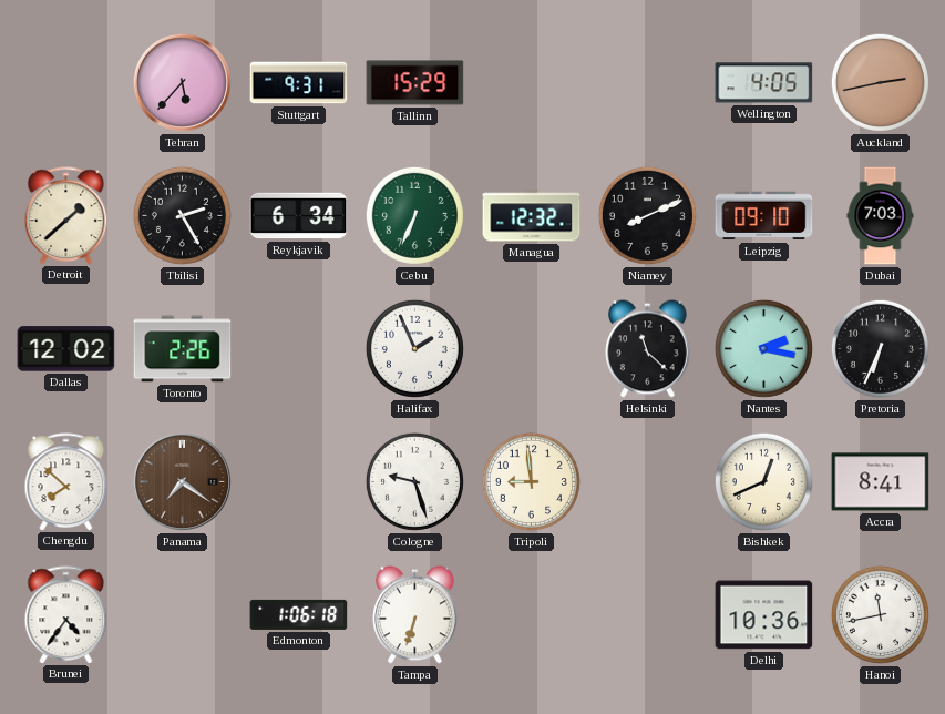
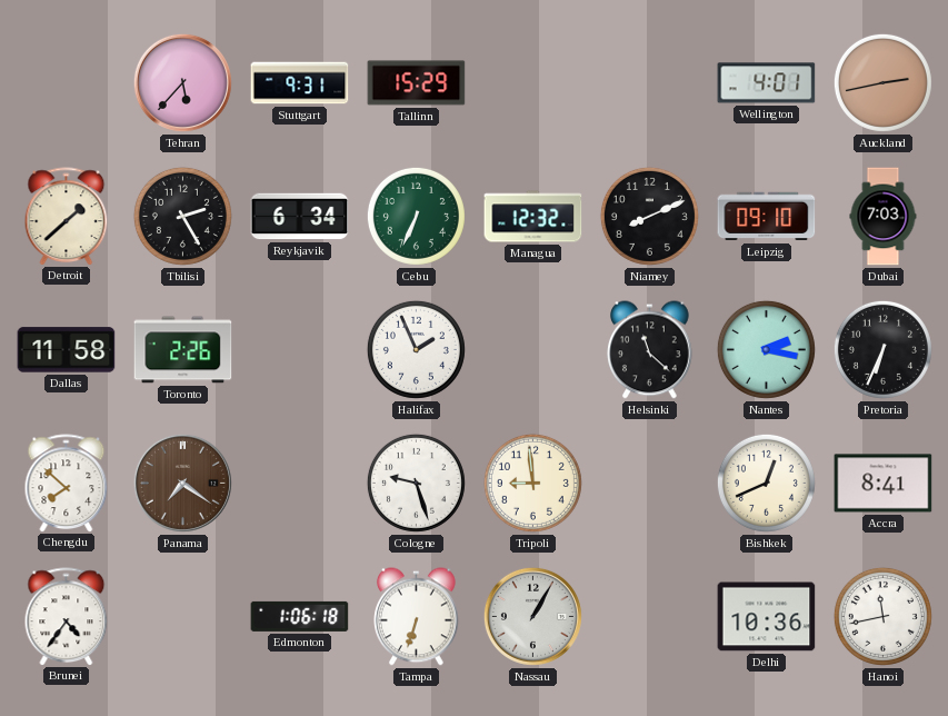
Wellington: 4:05 -> 4:01
Dallas: 12:02 -> 11:58
Nassau: none -> 1:05
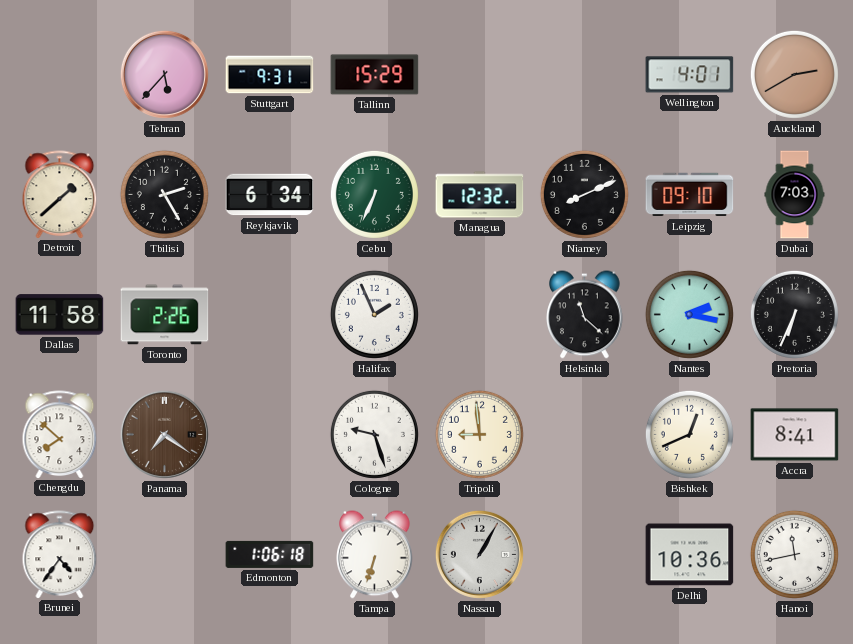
Auckland: 2:43 -> 2:40
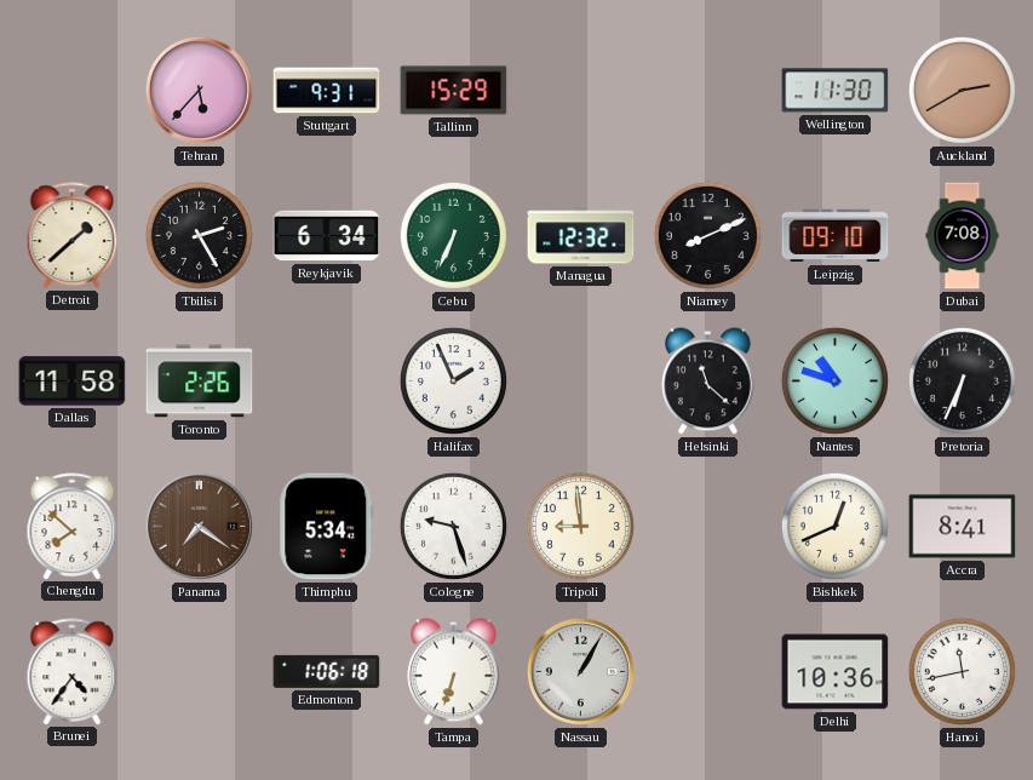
Wellington: 4:01 -> 11:30
Dubai: 7:03 -> 7:08
Nantes: 2:17 -> 10:48
Thimphu: none -> 5:34
